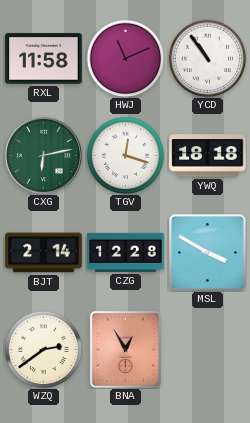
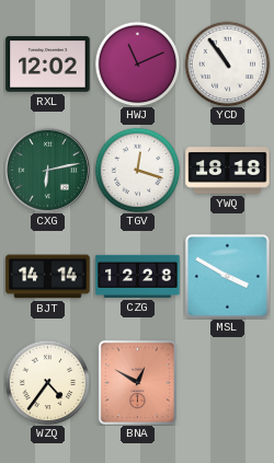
RXL: 11:58 -> 12:02
BJT: 2:14 -> 14:14
WZQ: 2:39 -> 4:36
BNA: 12:55 -> 12:50
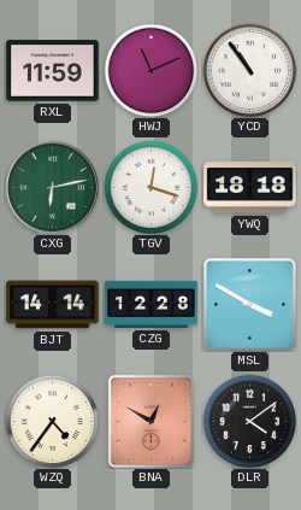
RXL: 12:02 -> 11:59
DLR: none -> 4:09
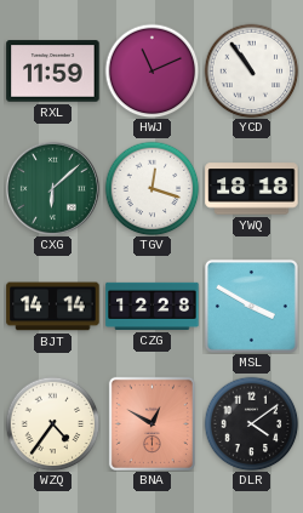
CXG: 6:13 -> 6:08
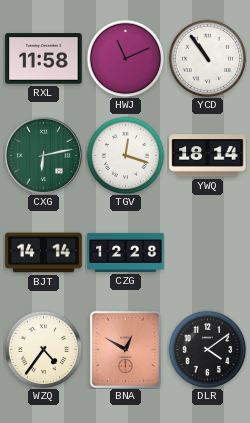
RXL: 11:59 -> 11:58
CXG: 6:08 -> 6:13
YWQ: 18:18 -> 18:14
MSL: 3:50 -> none
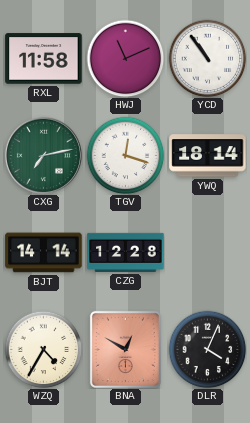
CXG: 6:13 -> 7:13
WZQ: 4:36 -> 4:35
DLR: 4:09 -> 4:04
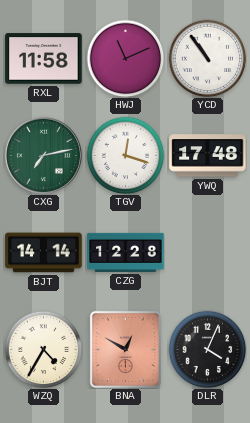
YWQ: 18:14 -> 17:48
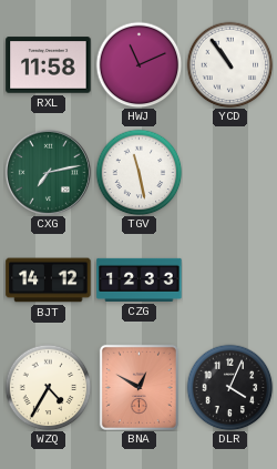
TGV: 12:18 -> 11:28
YWQ: 17:48 -> none
BJT: 14:14 -> 14:12
CZG: 12:28 -> 12:33
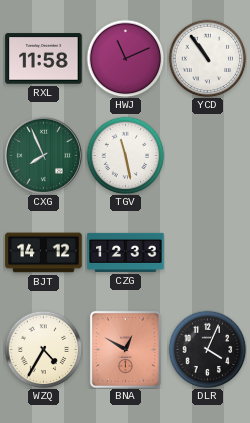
CXG: 7:13 -> 7:56
